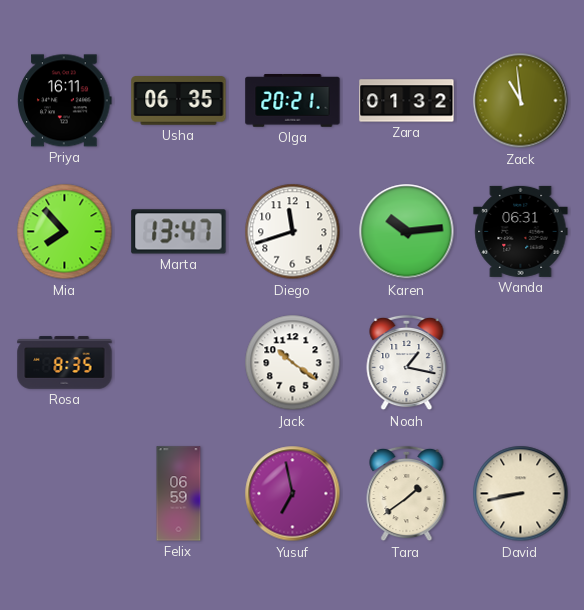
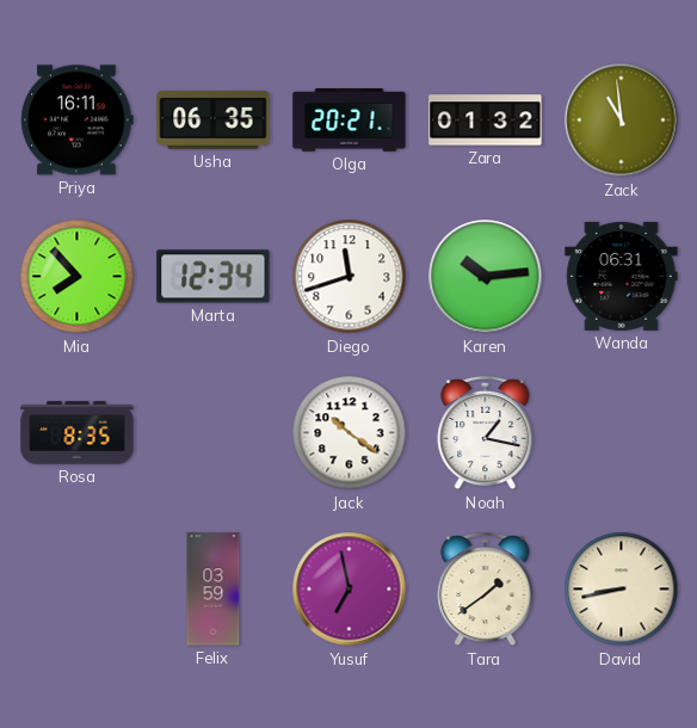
Marta: 13:47 -> 12:34
Felix: 06:59 -> 03:59
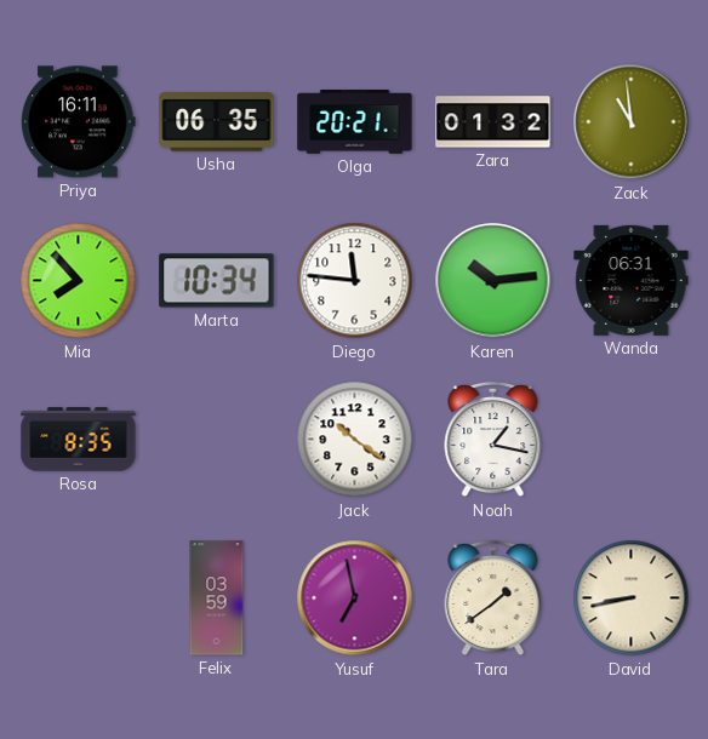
Marta: 12:34 -> 10:34
Diego: 11:42 -> 11:46
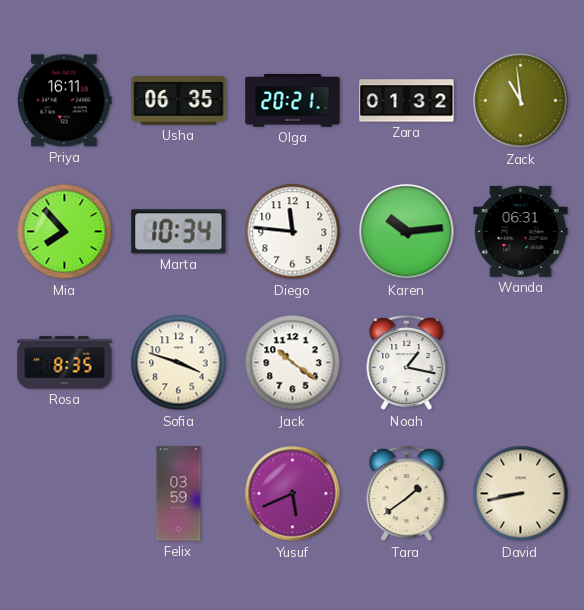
Sofia: none -> 3:48
Yusuf: 6:58 -> 5:41
